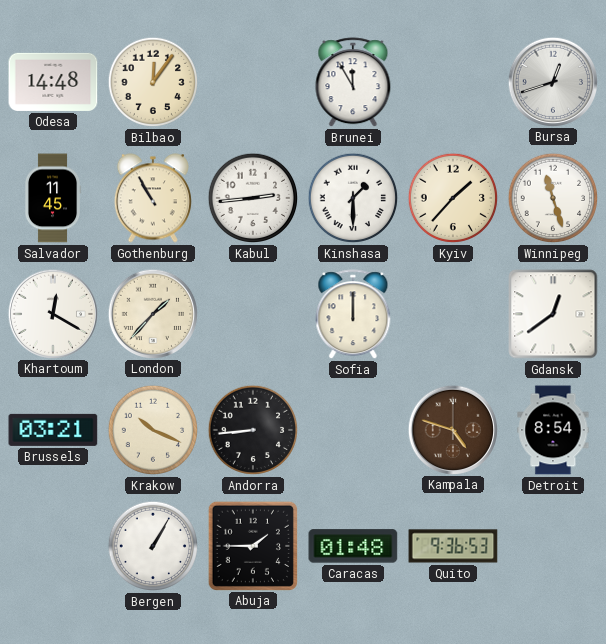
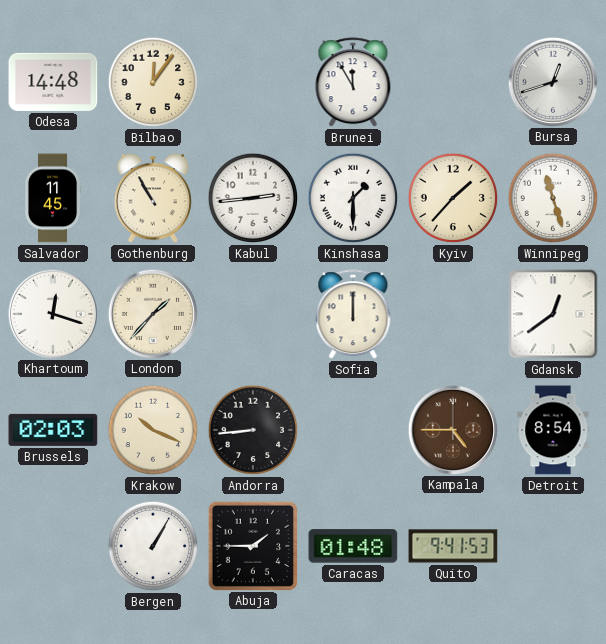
Khartoum: 12:20 -> 12:18
Brussels: 03:21 -> 02:03
Kampala: 4:48 -> 4:45
Quito: 9:36 -> 9:41
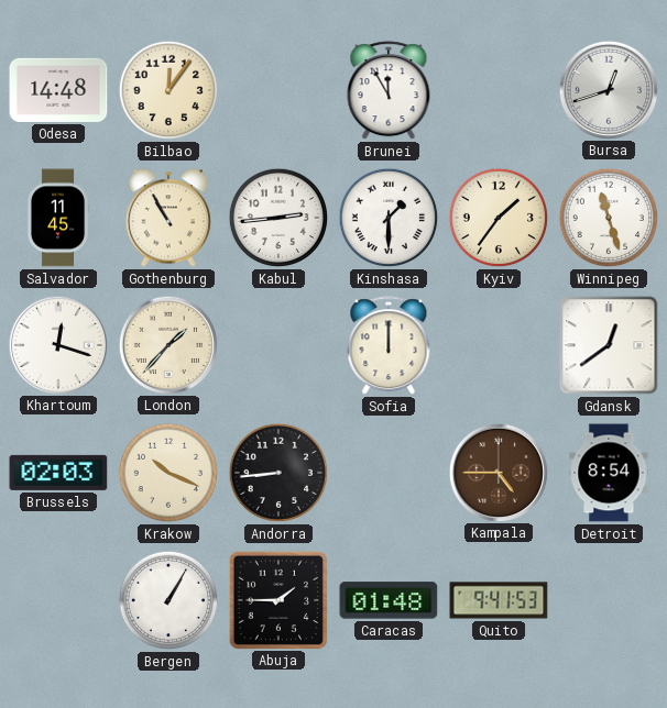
Kyiv: 1:37 -> 1:36
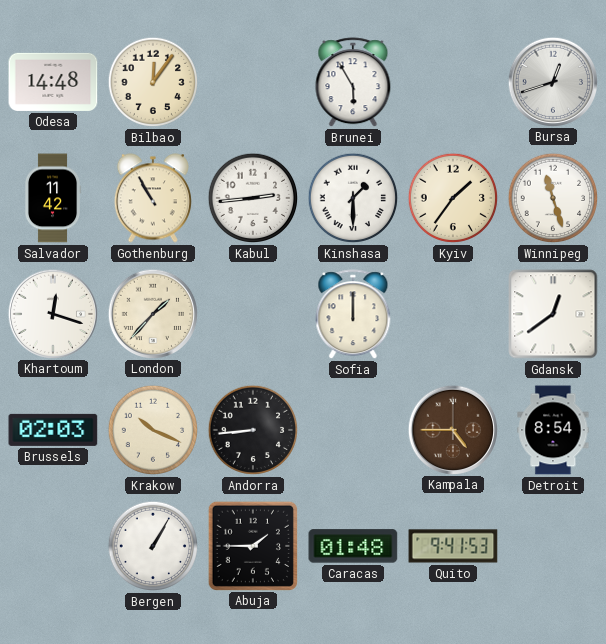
Brunei: 11:55 -> 5:55
Salvador: 11:45 -> 11:42
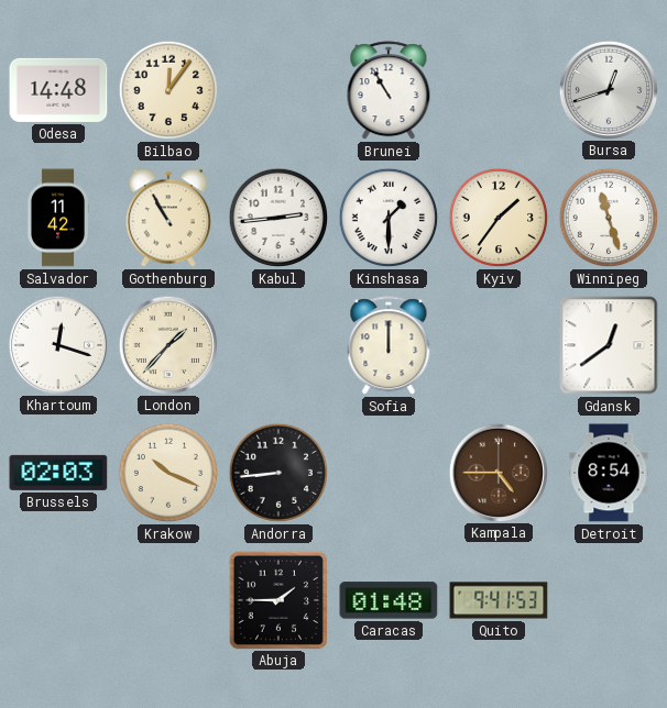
Brunei: 5:55 -> 10:55
Bergen: 1:05 -> none
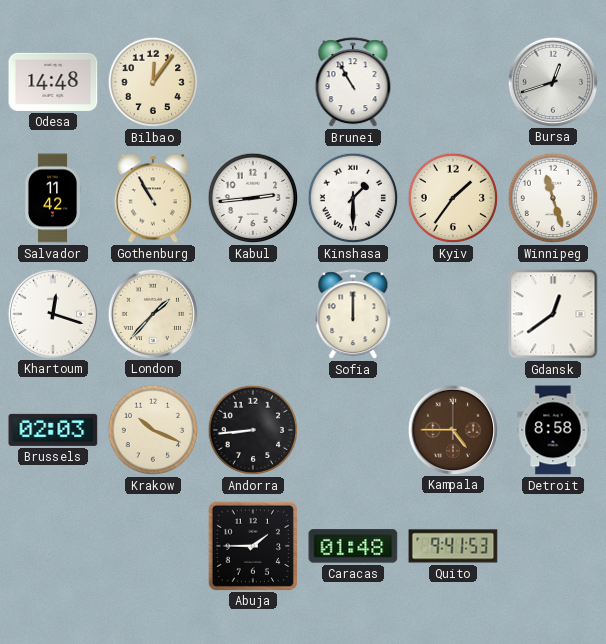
Detroit: 8:54 -> 8:58
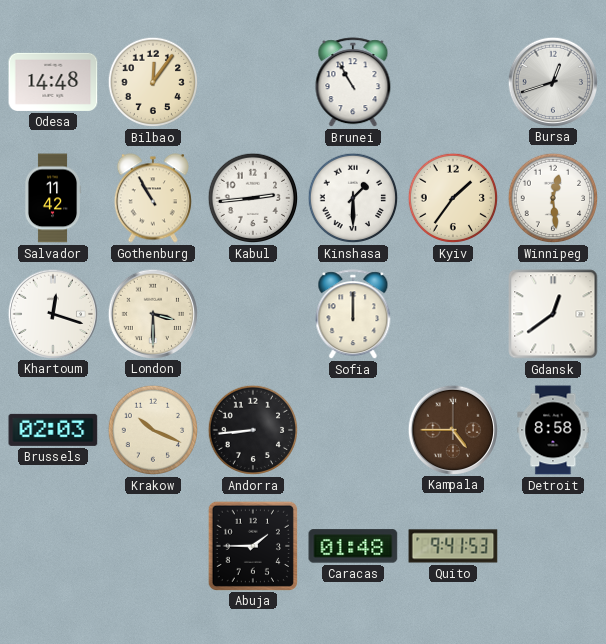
Winnipeg: 11:27 -> 12:29
London: 1:37 -> 3:30
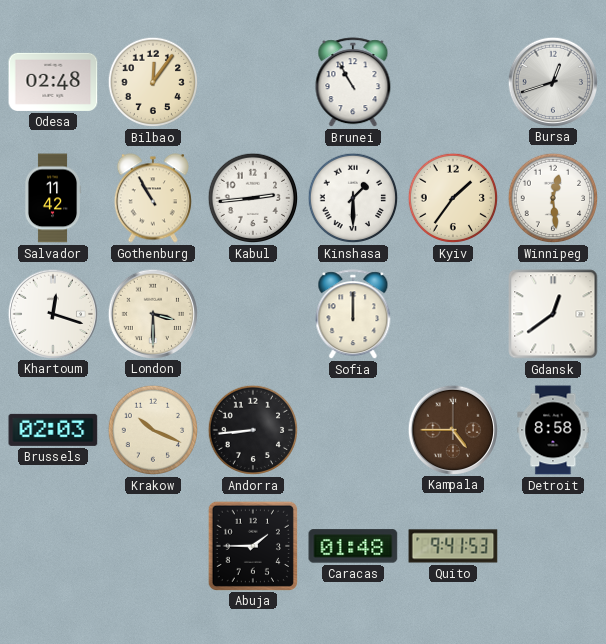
Odesa: 14:48 -> 02:48
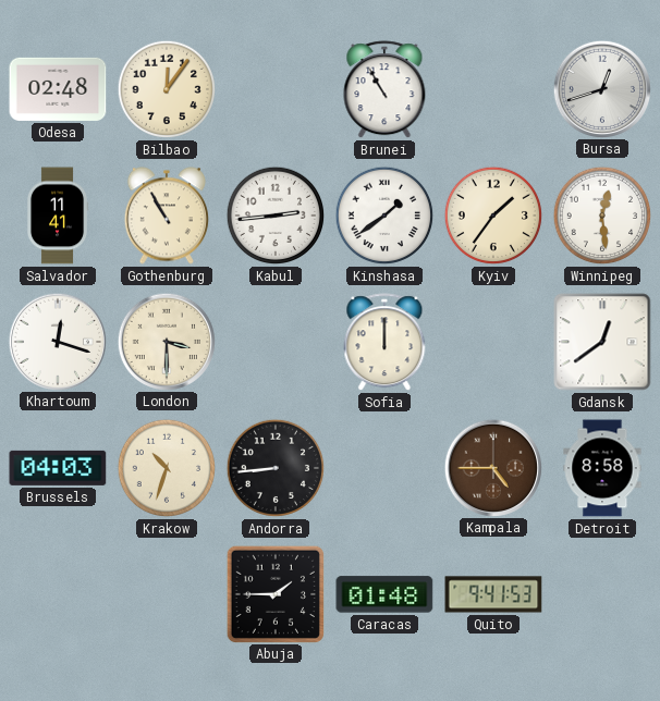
Salvador: 11:42 -> 11:41
Kinshasa: 1:30 -> 1:39
Brussels: 02:03 -> 04:03
Krakow: 10:19 -> 10:33
